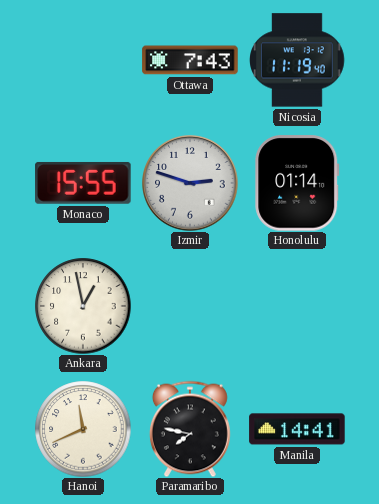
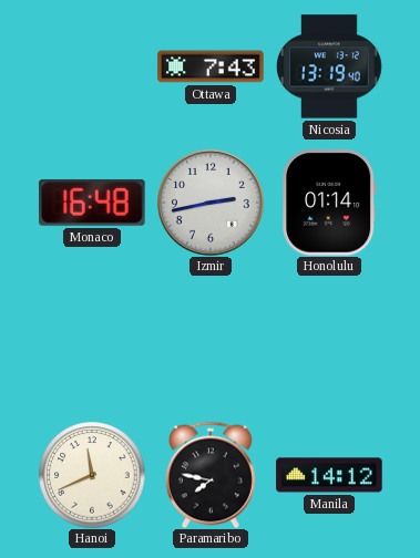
Nicosia: 11:19 -> 13:19
Monaco: 15:55 -> 16:48
Izmir: 2:48 -> 2:43
Ankara: 12:58 -> none
Manila: 14:41 -> 14:12
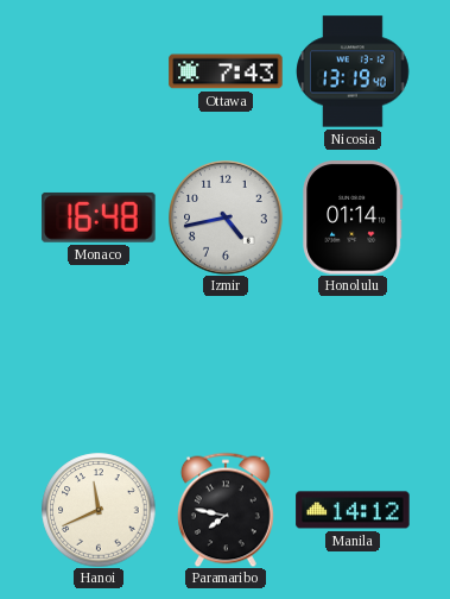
Izmir: 2:43 -> 4:43
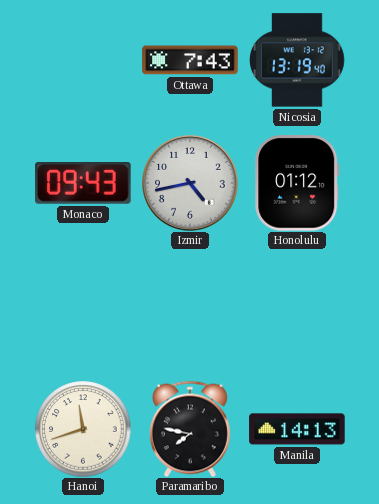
Monaco: 16:48 -> 09:43
Honolulu: 01:14 -> 01:12
Hanoi: 11:41 -> 11:42
Manila: 14:12 -> 14:13
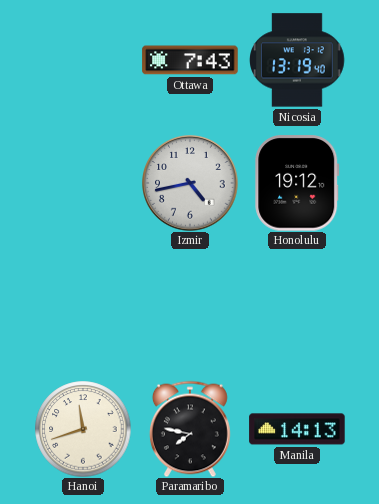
Monaco: 09:43 -> none
Honolulu: 01:12 -> 19:12
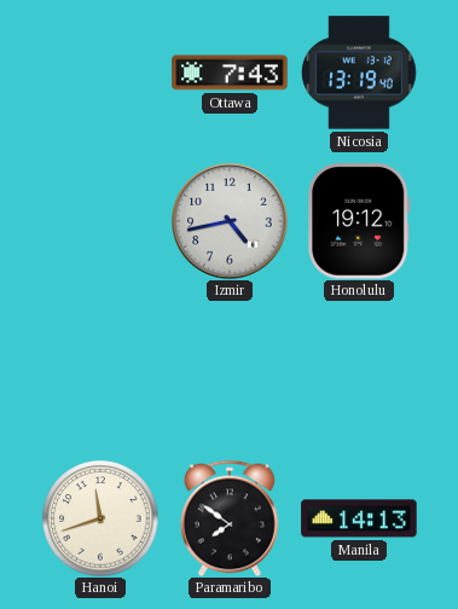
Paramaribo: 7:47 -> 7:51
